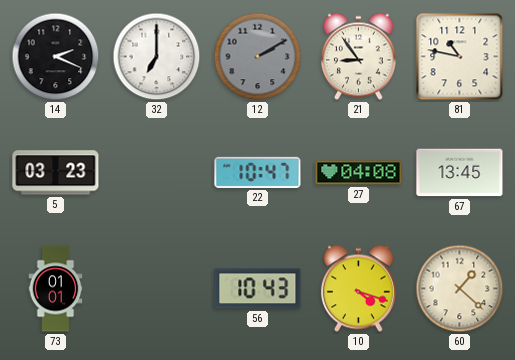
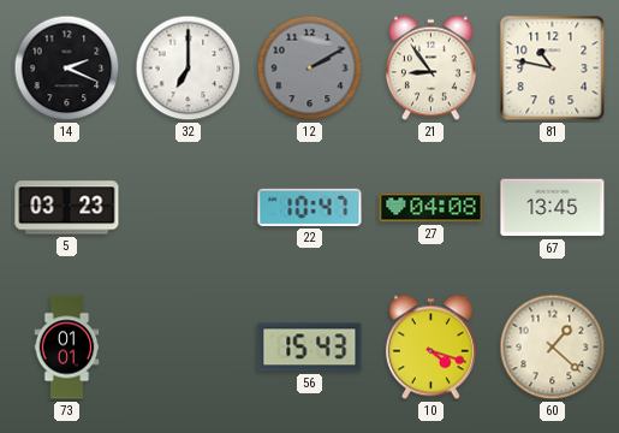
56: 10:43 -> 15:43
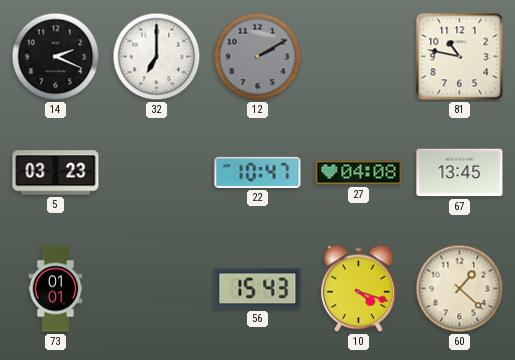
21: 8:54 -> none
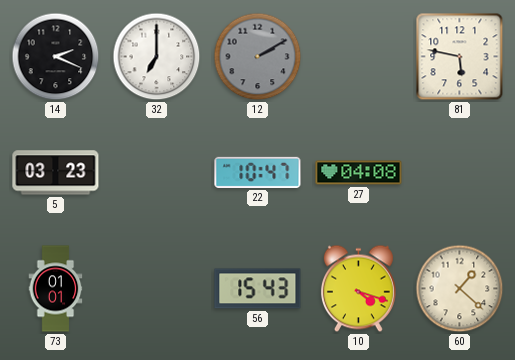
81: 10:47 -> 5:47
67: 13:45 -> none
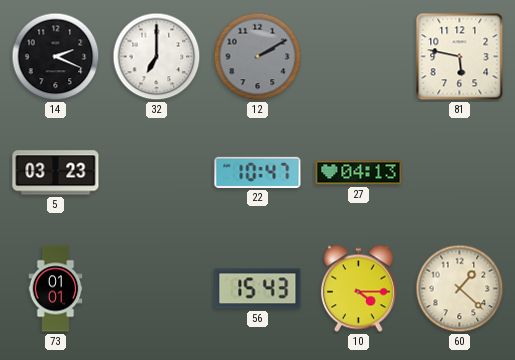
27: 04:08 -> 04:13
10: 4:18 -> 4:15
